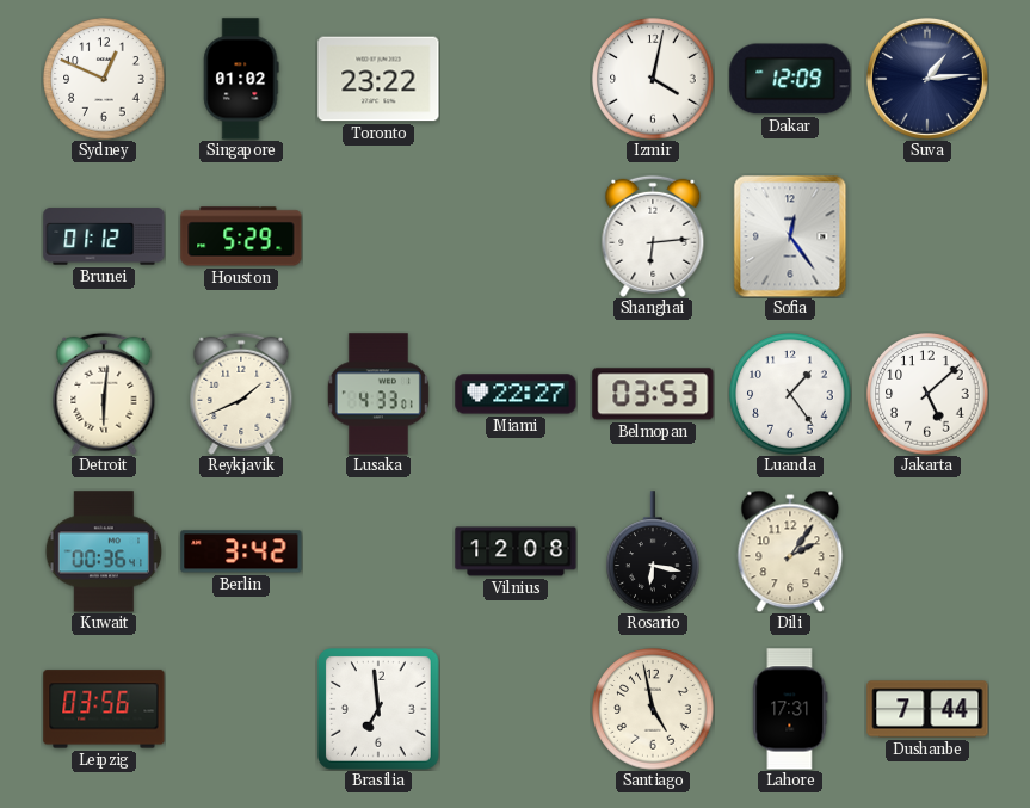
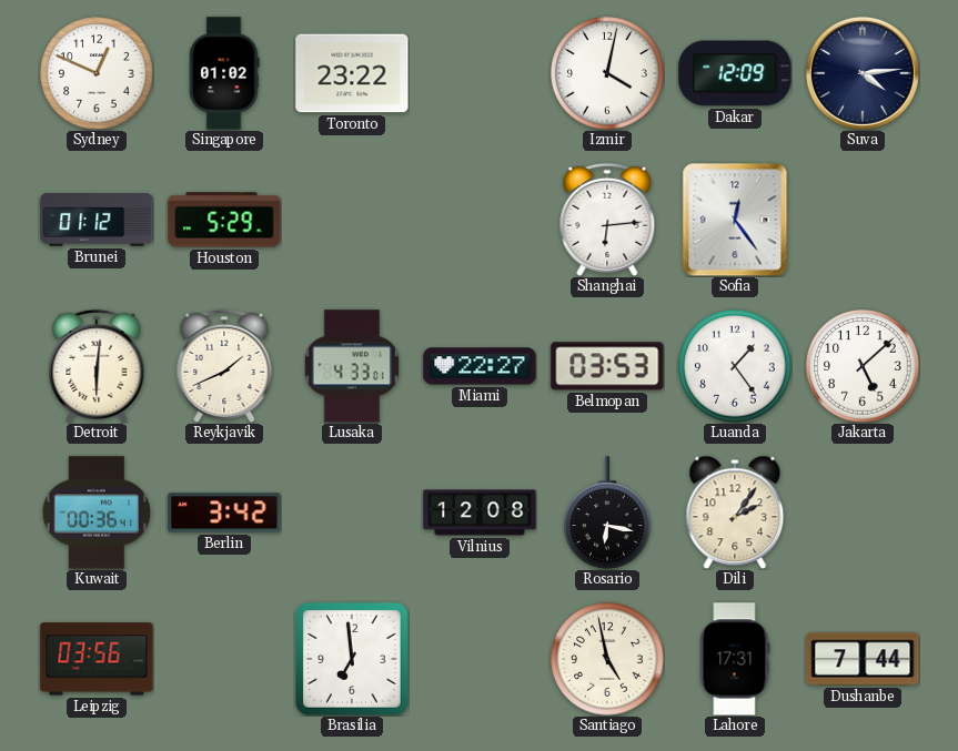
Suva: 1:14 -> 4:14
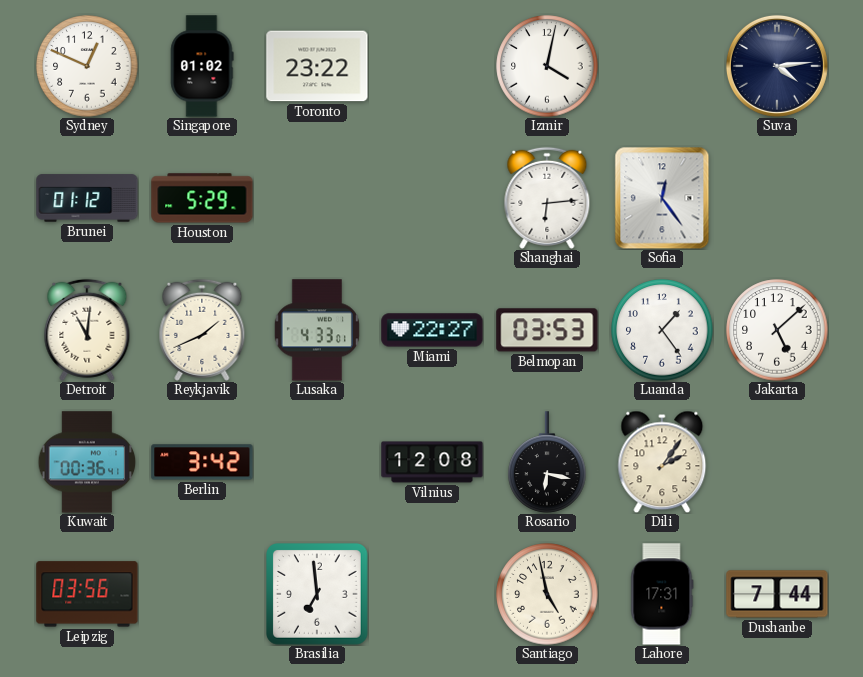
Dakar: 12:09 -> none
Detroit: 6:01 -> 11:01
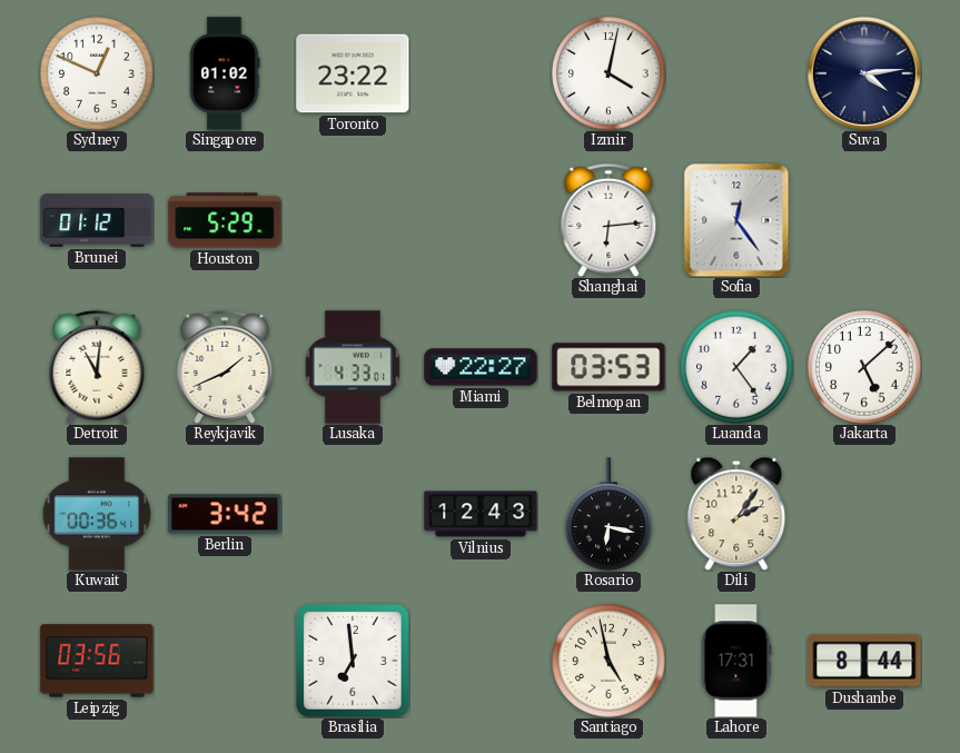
Vilnius: 12:08 -> 12:43
Dushanbe: 7:44 -> 8:44
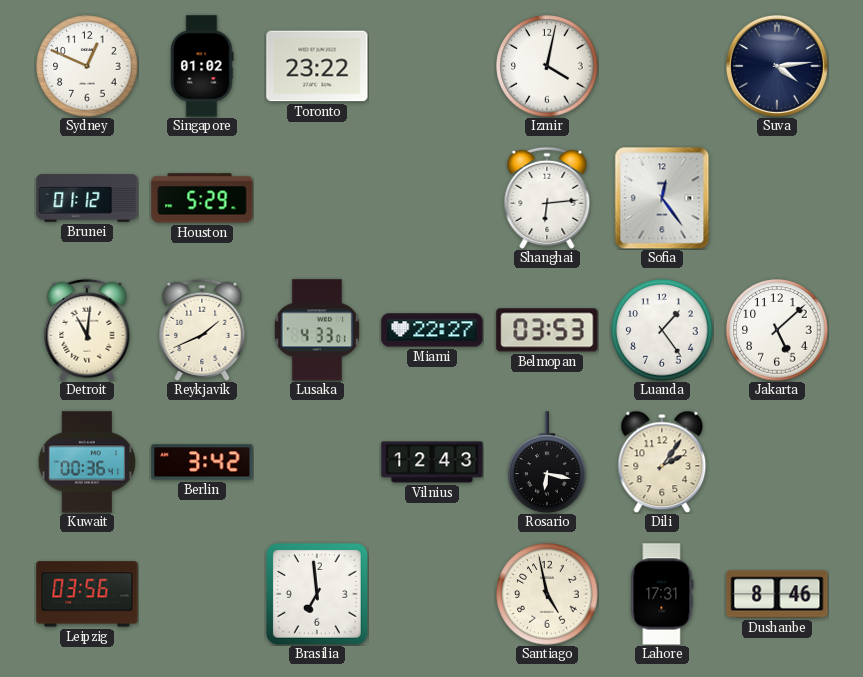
Dushanbe: 8:44 -> 8:46
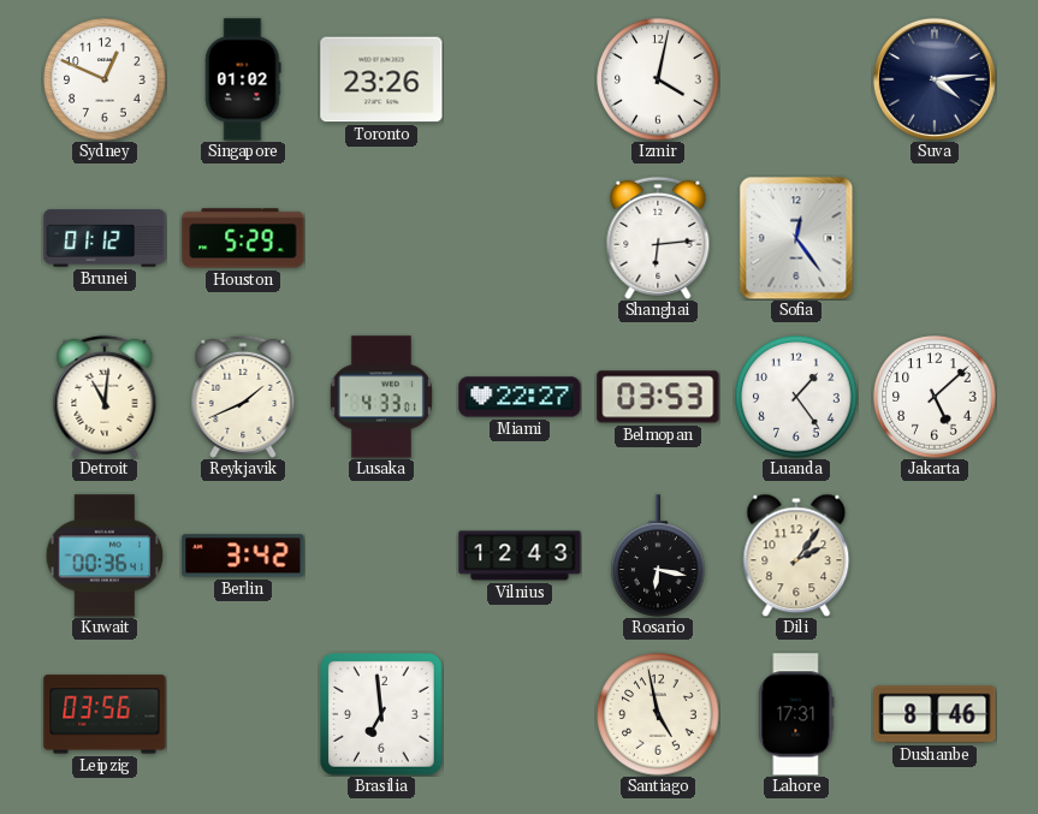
Toronto: 23:22 -> 23:26
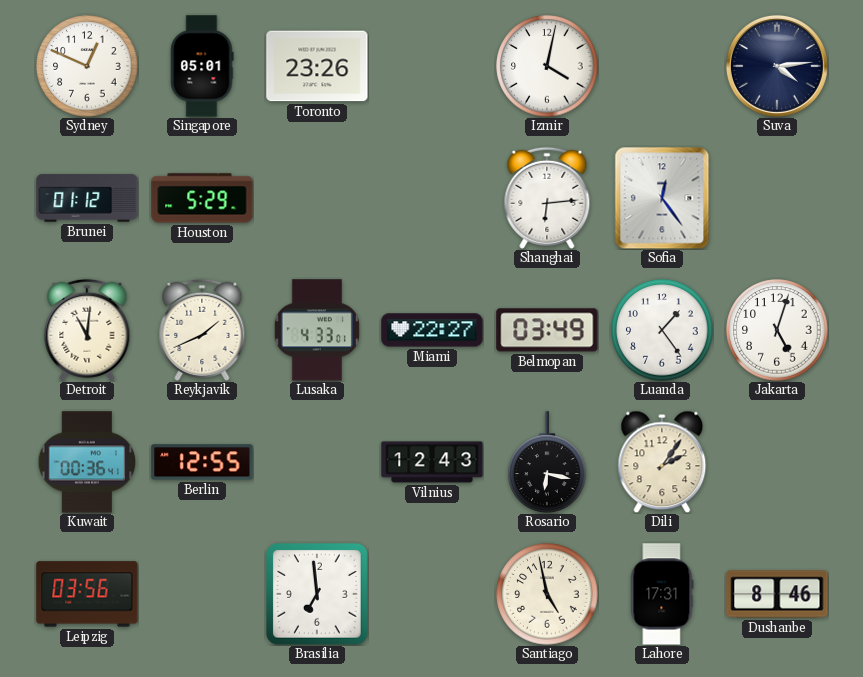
Singapore: 01:02 -> 05:01
Belmopan: 03:53 -> 03:49
Jakarta: 5:08 -> 5:03
Berlin: 3:42 -> 12:55
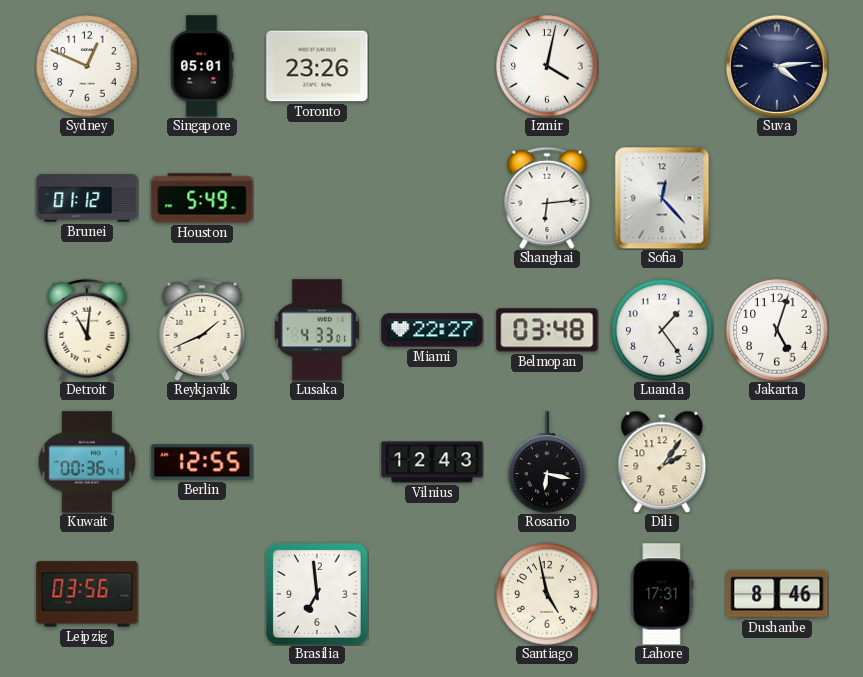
Houston: 5:29 -> 5:49
Sofia: 12:24 -> 12:23
Belmopan: 03:49 -> 03:48
